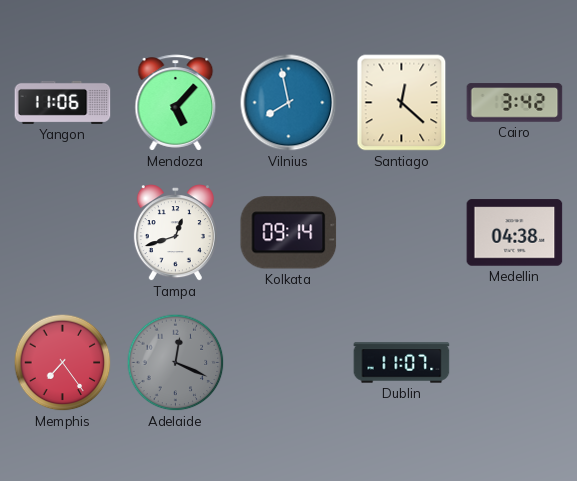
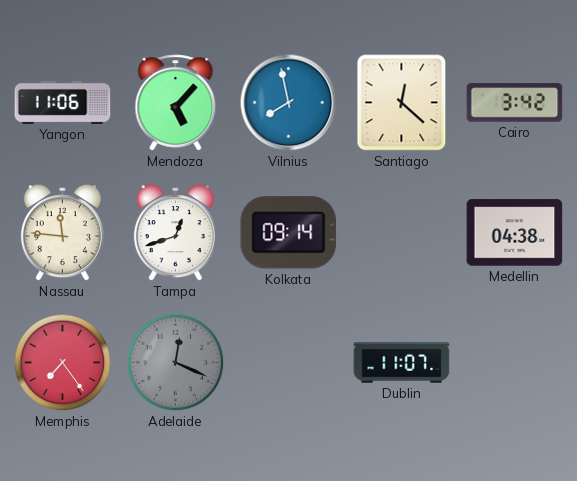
Nassau: none -> 11:46
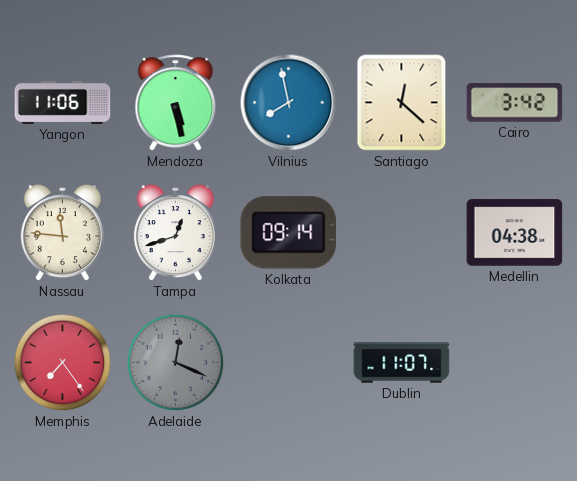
Mendoza: 5:07 -> 5:28
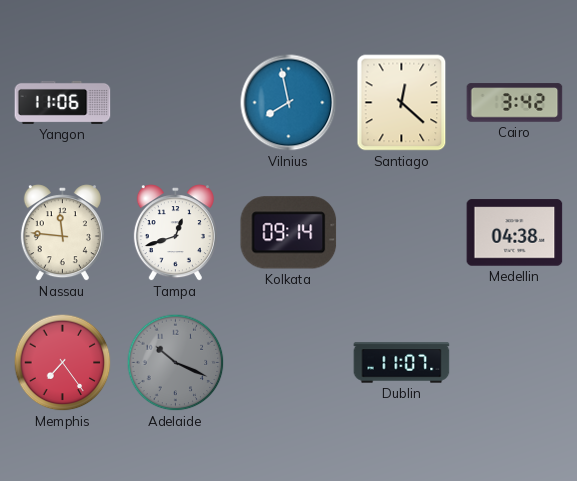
Mendoza: 5:28 -> none
Adelaide: 12:19 -> 10:19
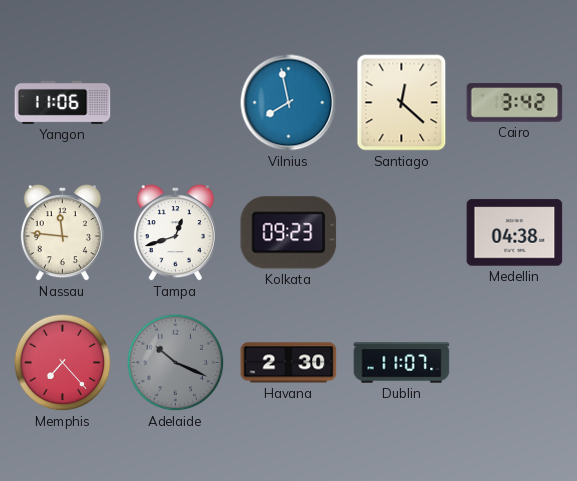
Kolkata: 09:14 -> 09:23
Memphis: 7:24 -> 7:23
Havana: none -> 2:30
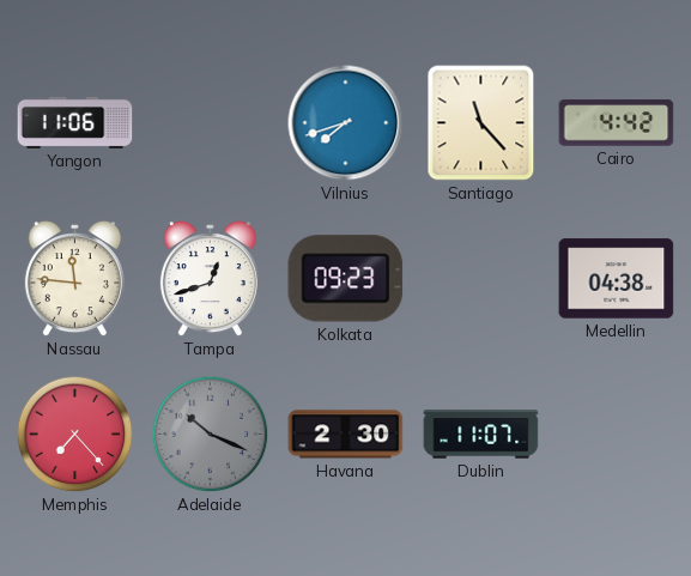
Vilnius: 7:58 -> 7:42
Santiago: 12:22 -> 11:23
Cairo: 3:42 -> 4:42
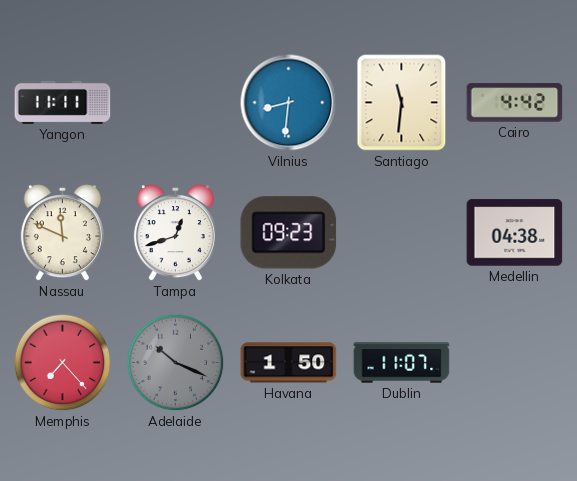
Yangon: 11:06 -> 11:11
Vilnius: 7:42 -> 8:31
Santiago: 11:23 -> 11:31
Nassau: 11:46 -> 11:49
Havana: 2:30 -> 1:50
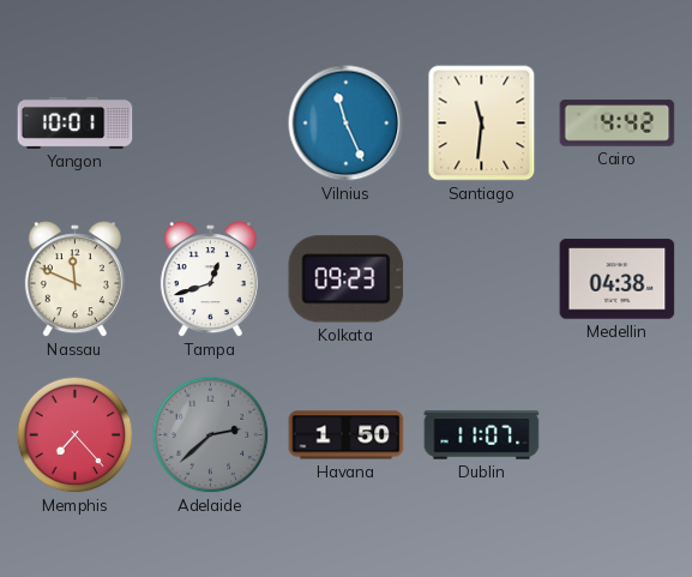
Yangon: 11:11 -> 10:01
Vilnius: 8:31 -> 11:26
Adelaide: 10:19 -> 2:38
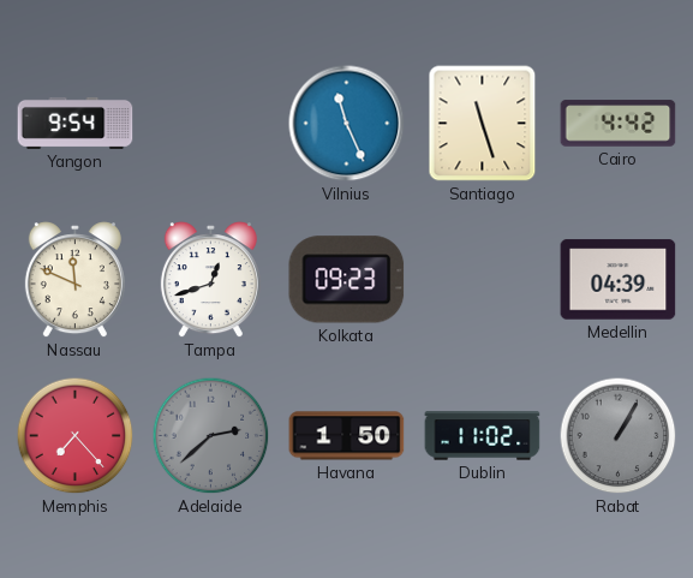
Yangon: 10:01 -> 9:54
Santiago: 11:31 -> 11:27
Medellin: 04:38 -> 04:39
Dublin: 11:07 -> 11:02
Rabat: none -> 1:05
